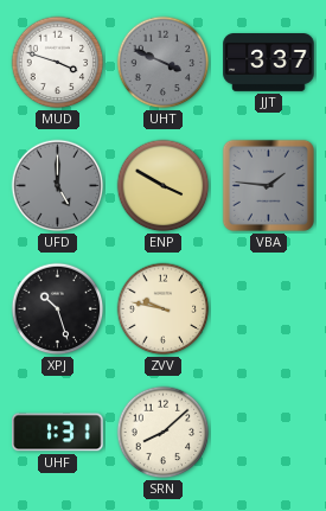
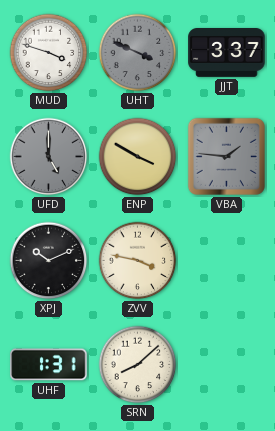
XPJ: 10:27 -> 10:11
ZVV: 9:47 -> 3:47
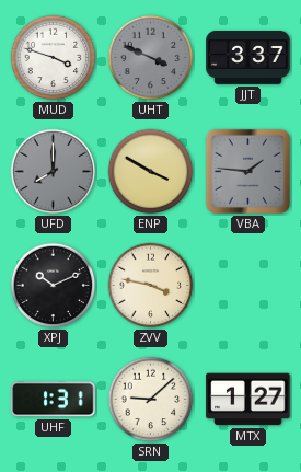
UFD: 5:00 -> 8:00
SRN: 8:08 -> 9:08
MTX: none -> 1:27
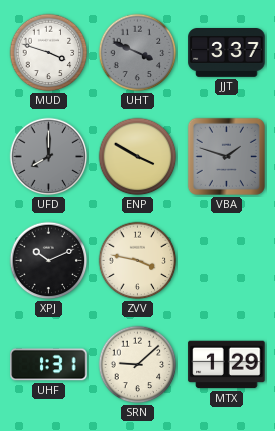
VBA: 1:46 -> 1:48
MTX: 1:27 -> 1:29
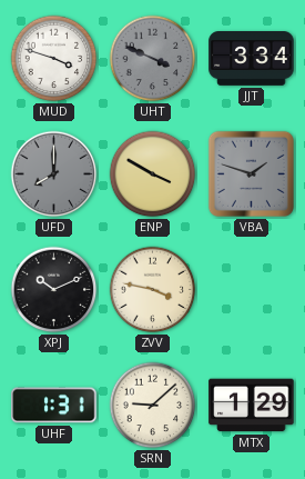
JJT: 3:37 -> 3:34
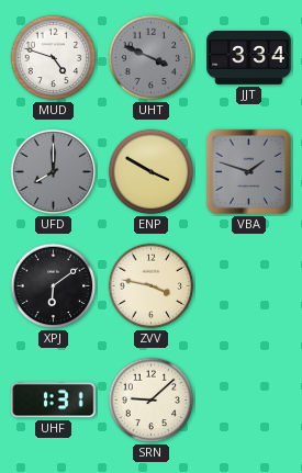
MUD: 3:48 -> 4:48
XPJ: 10:11 -> 6:09
MTX: 1:29 -> none
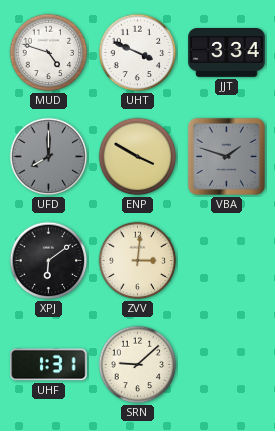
UHT dial: grey -> white
ZVV: 3:47 -> 3:01
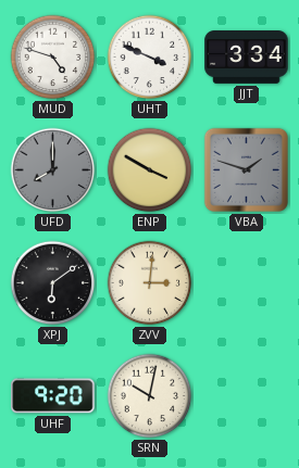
UHF: 1:31 -> 9:20
SRN: 9:08 -> 10:02
